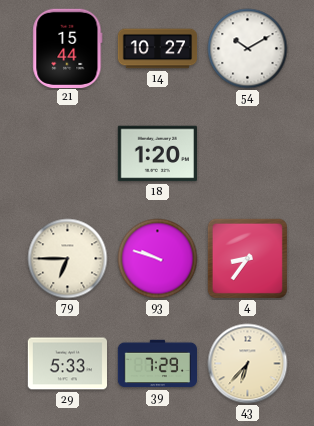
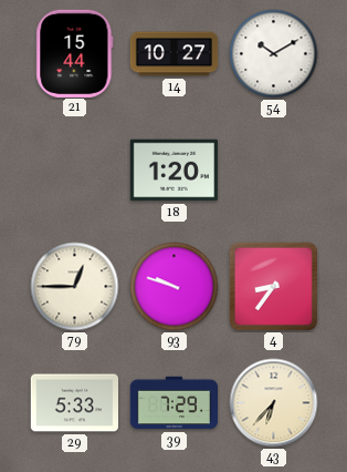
79: 6:45 -> 12:45
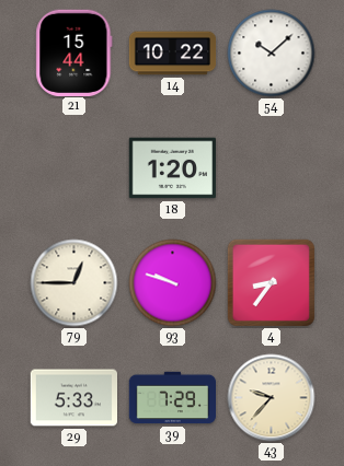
14: 10:27 -> 10:22
54: 10:10 -> 10:08
43: 6:37 -> 9:37
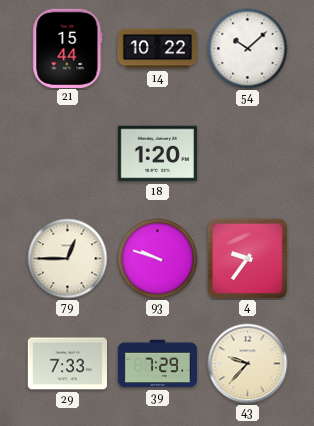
4: 8:36 -> 9:36
29: 5:33 -> 7:33
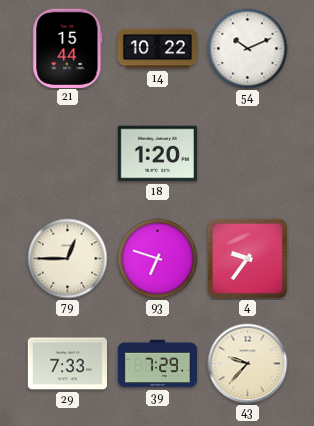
54: 10:08 -> 10:11
93: 9:48 -> 6:48
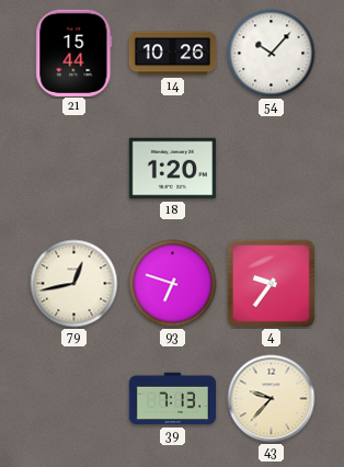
14: 10:22 -> 10:26
54: 10:11 -> 10:07
79: 12:45 -> 12:43
29: 7:33 -> none
39: 7:29 -> 7:13
